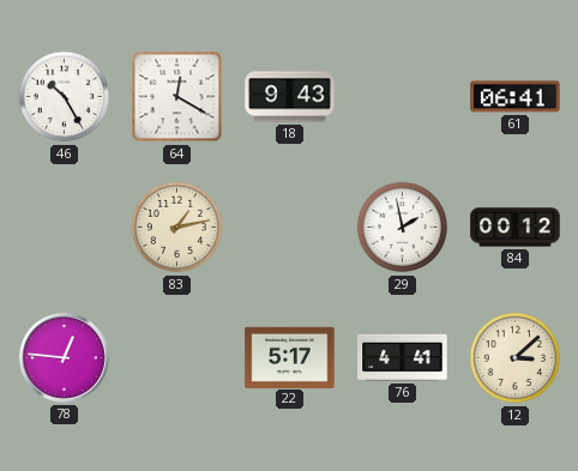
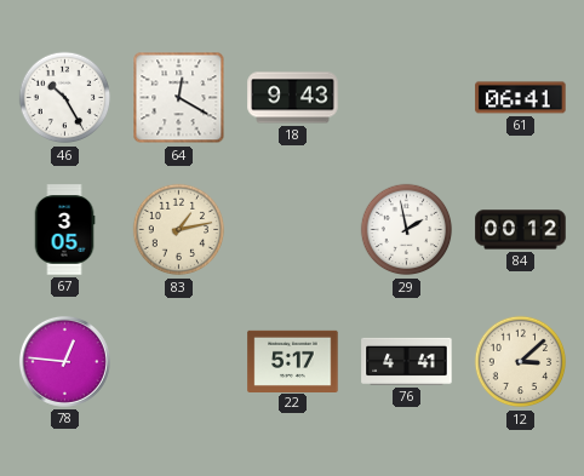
67: none -> 3:05
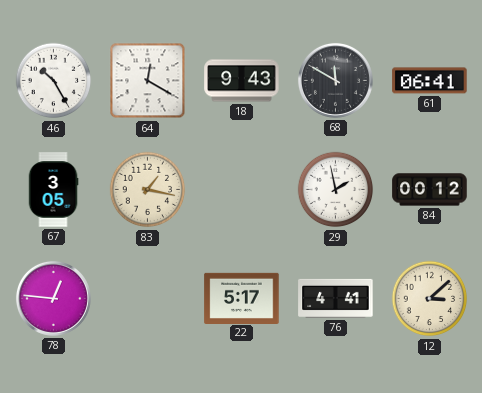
68: none -> 11:50
83: 1:13 -> 1:17
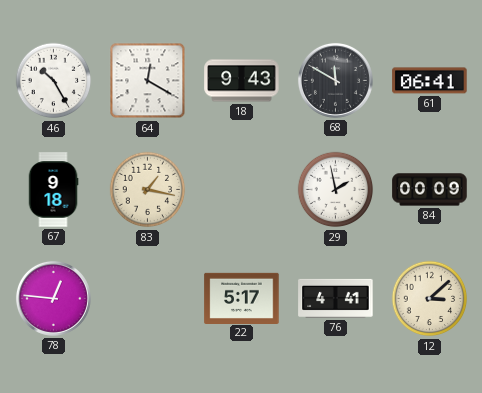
67: 3:05 -> 9:18
84: 00:12 -> 00:09
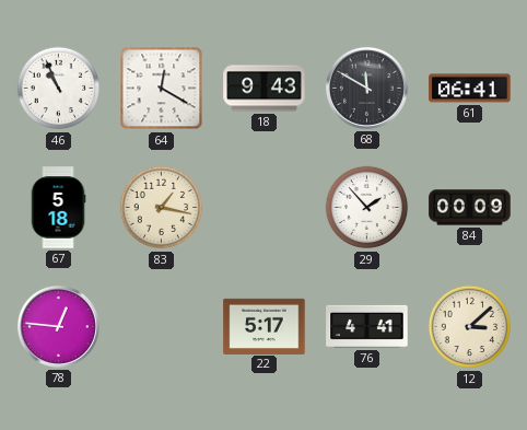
46: 10:25 -> 10:56
67: 9:18 -> 5:18
29: 1:58 -> 1:53
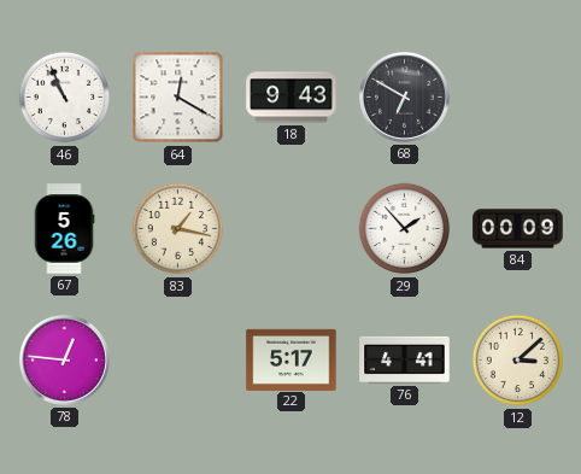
68: 11:50 -> 6:50
61: 06:41 -> none
67: 5:18 -> 5:26
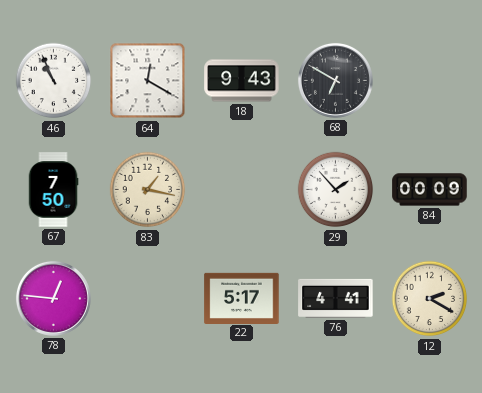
67: 5:26 -> 7:50
12: 3:08 -> 2:20
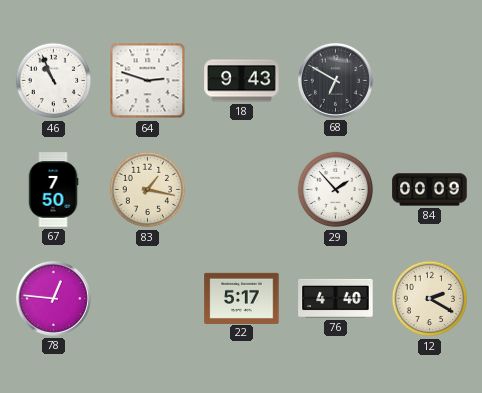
64: 12:20 -> 2:48
76: 4:41 -> 4:40
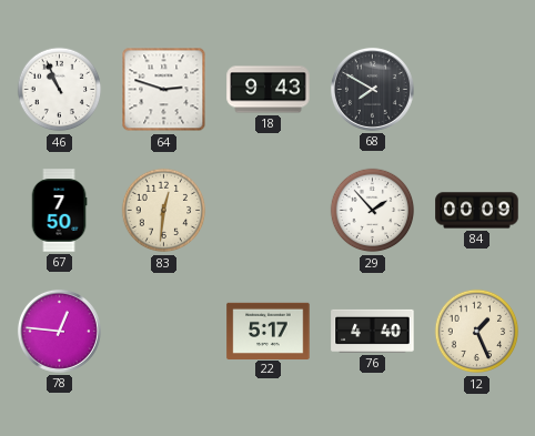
68: 6:50 -> 7:50
83: 1:17 -> 12:31
12: 2:20 -> 1:26
